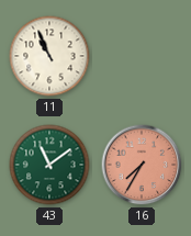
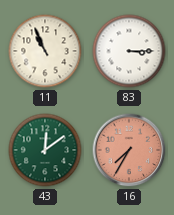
83: none -> 3:15
43: 11:09 -> 12:09
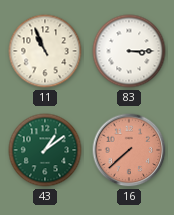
43: 12:09 -> 1:09
16: 7:35 -> 7:38
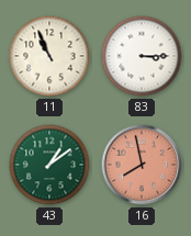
16: 7:38 -> 7:58
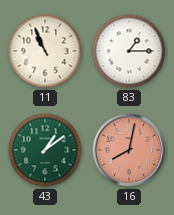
83: 3:15 -> 1:15
16: 7:58 -> 8:02
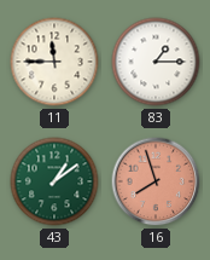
11: 10:56 -> 11:45
16: 8:02 -> 7:57
